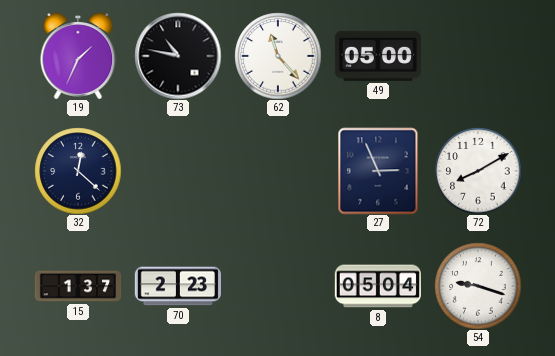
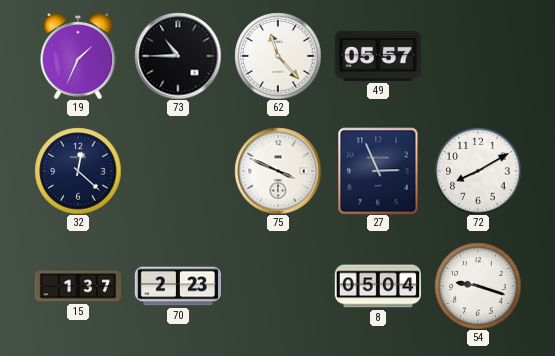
73: 10:47 -> 10:45
49: 05:00 -> 05:57
75: none -> 3:49
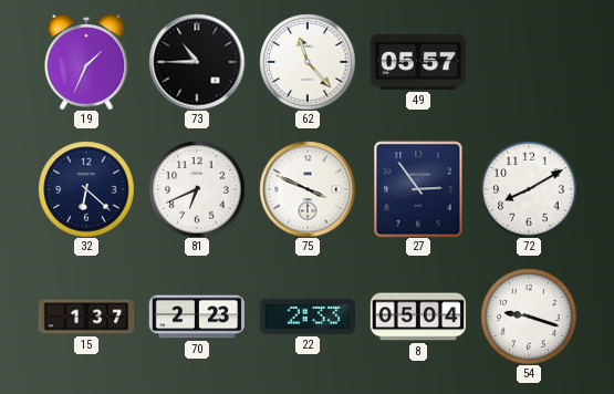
32: 12:22 -> 6:22
81: none -> 6:41
27: 2:56 -> 2:54
22: none -> 2:33
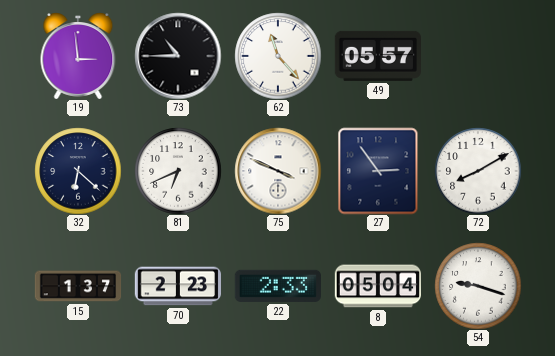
19: 1:34 -> 2:59
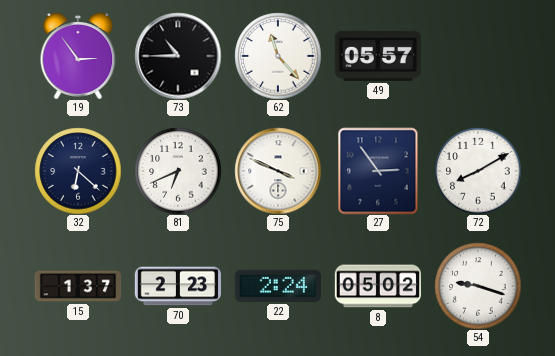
19: 2:59 -> 2:54
22: 2:33 -> 2:24
8: 05:04 -> 05:02
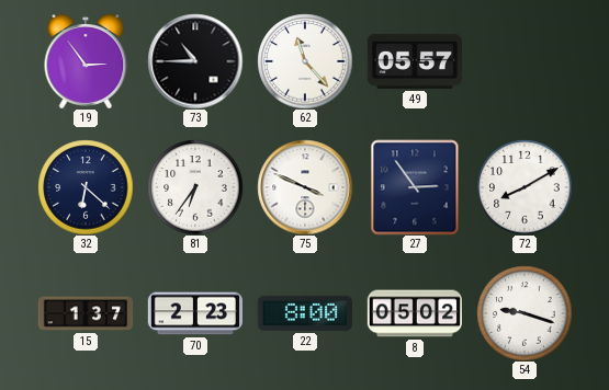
81: 6:41 -> 6:36
22: 2:24 -> 8:00
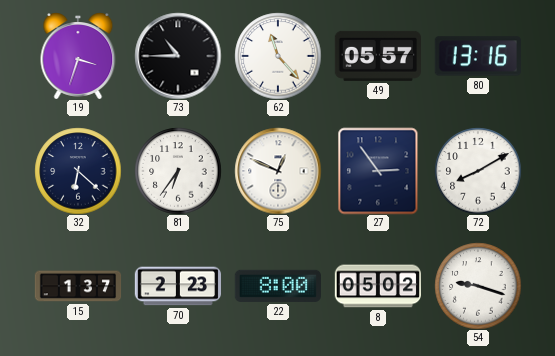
19: 2:54 -> 3:33
80: none -> 13:16
75: 3:49 -> 12:49
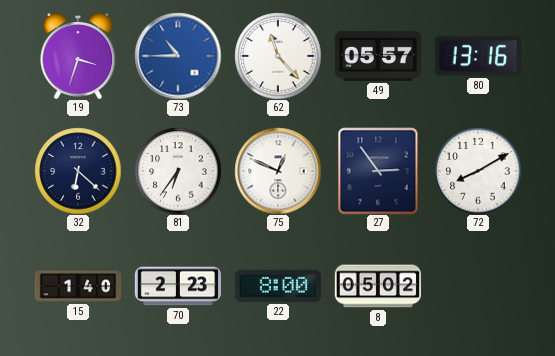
73 dial: black -> blue
15: 1:37 -> 1:40
54: 9:18 -> none
